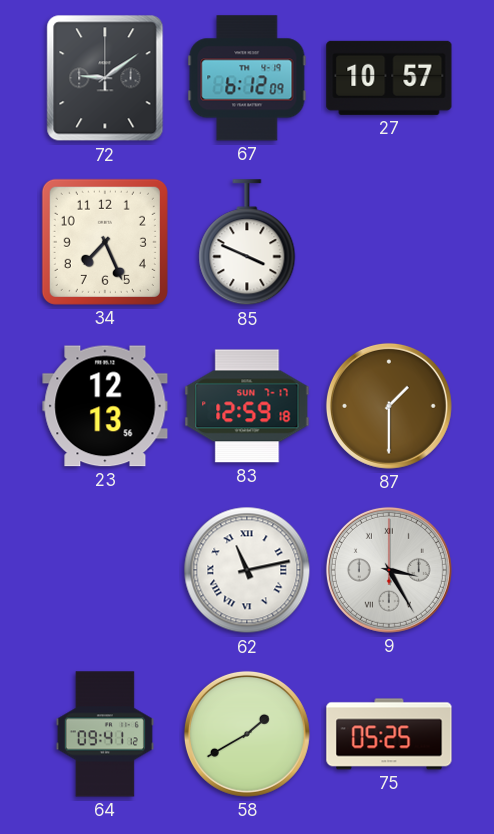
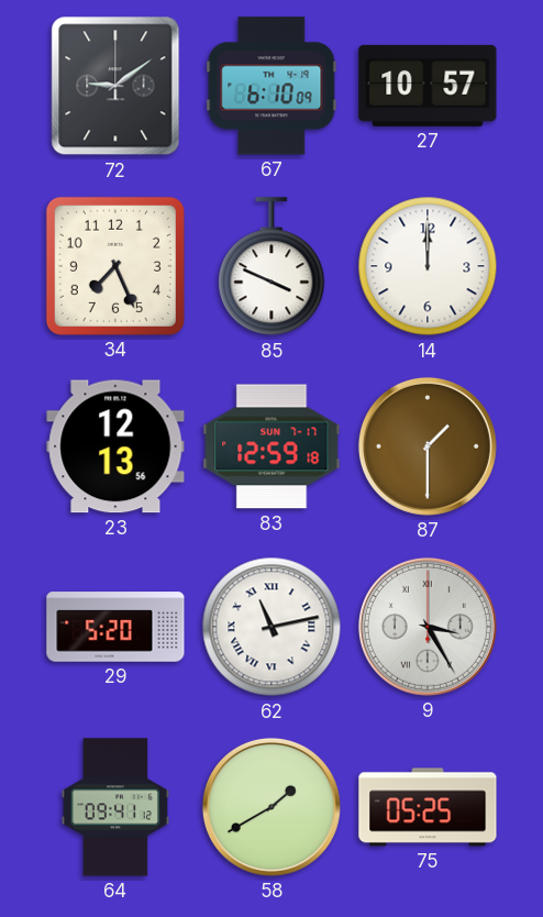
67: 6:12 -> 6:10
14: none -> 12:00
29: none -> 5:20
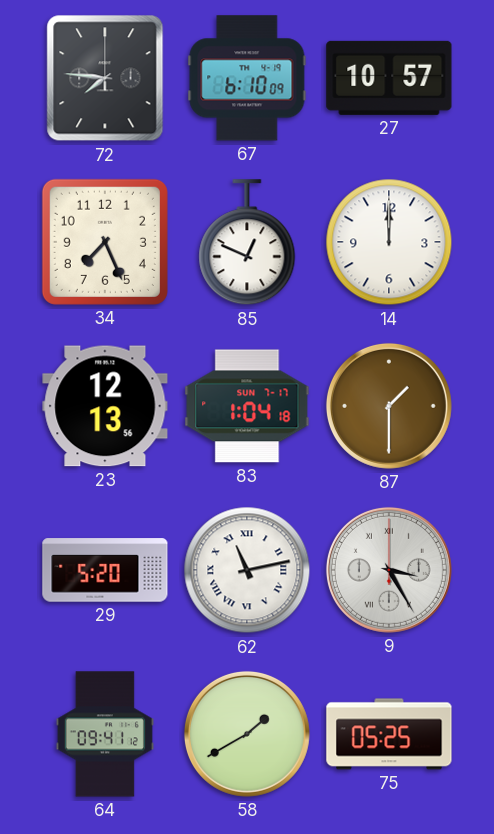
72: 9:09 -> 7:46
85: 3:49 -> 12:49
83: 12:59 -> 1:04
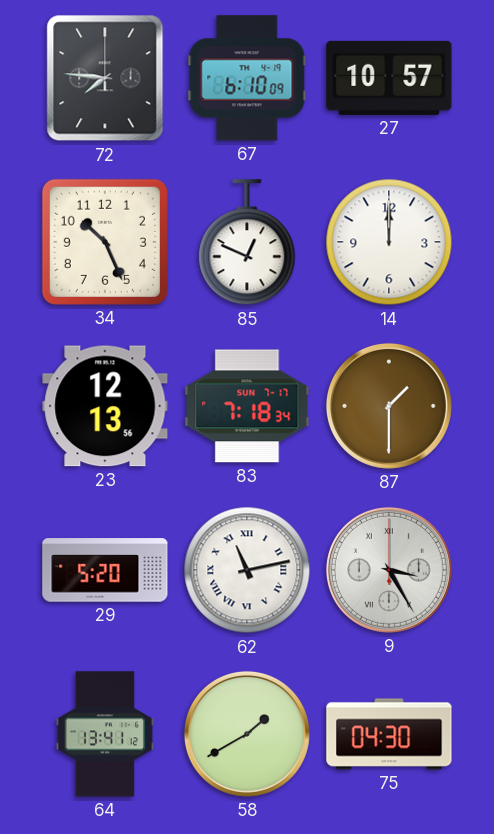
34: 7:26 -> 10:26
83: 1:04 -> 7:18
64: 09:41 -> 13:41
75: 05:25 -> 04:30
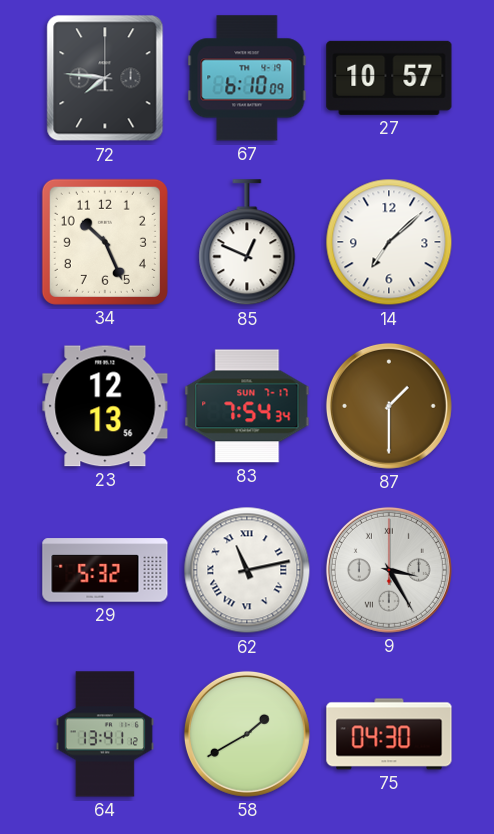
14: 12:00 -> 7:08
83: 7:18 -> 7:54
29: 5:20 -> 5:32
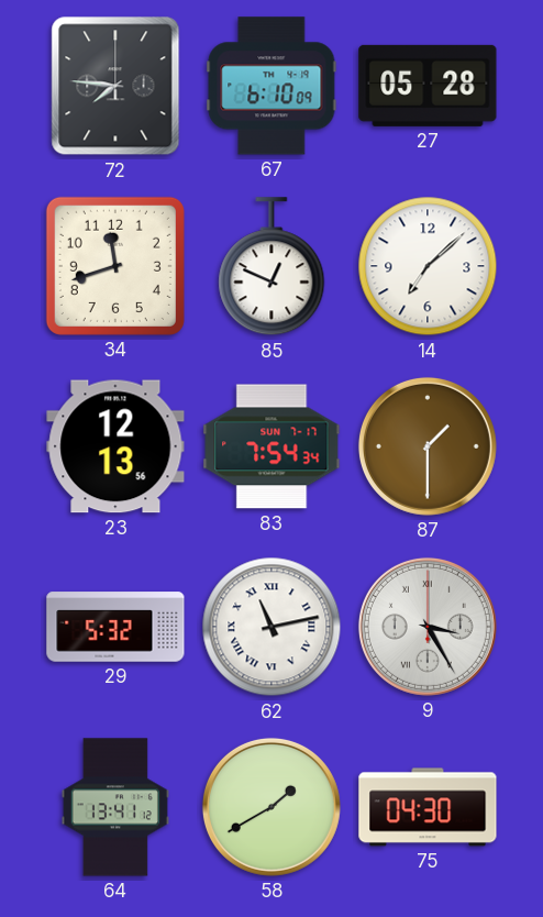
27: 10:57 -> 05:28
34: 10:26 -> 11:42
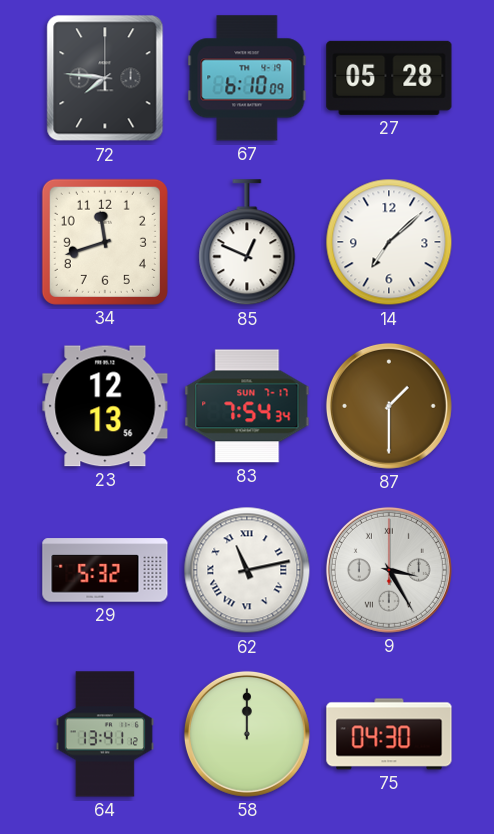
58: 1:40 -> 12:00
